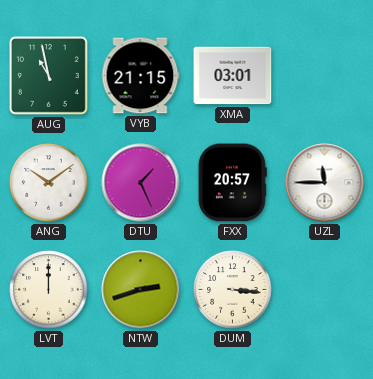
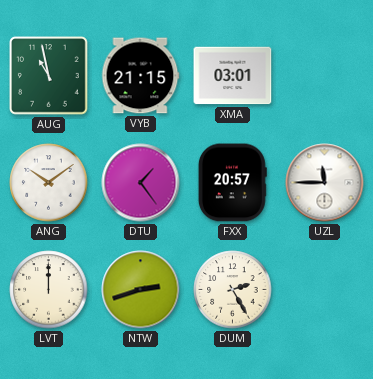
DTU: 1:26 -> 1:24
DUM: 3:16 -> 2:25
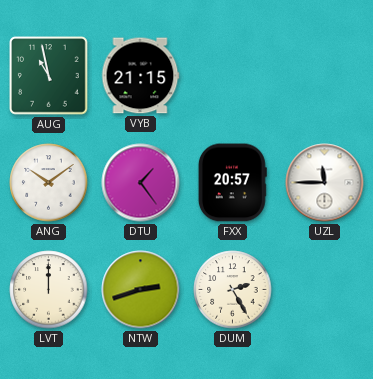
XMA: 03:01 -> none
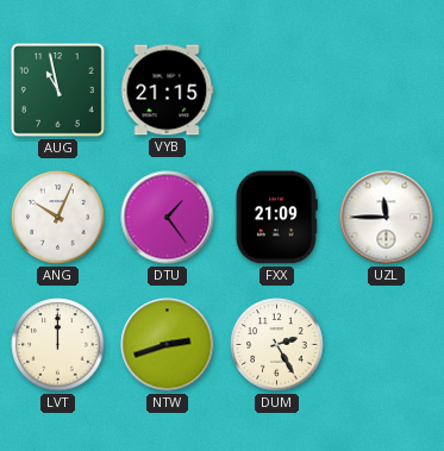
ANG: 10:09 -> 10:04
FXX: 20:57 -> 21:09
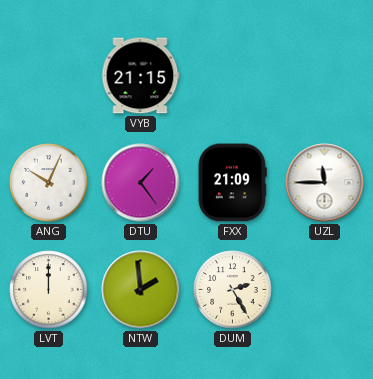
AUG: 10:58 -> none
NTW: 2:42 -> 1:59
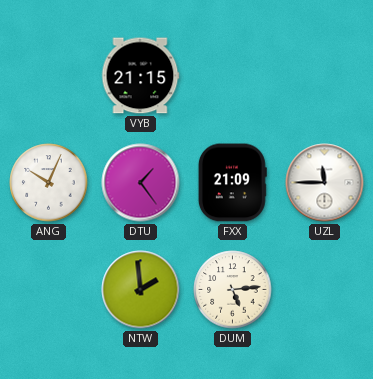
LVT: 12:00 -> none
DUM: 2:25 -> 5:14
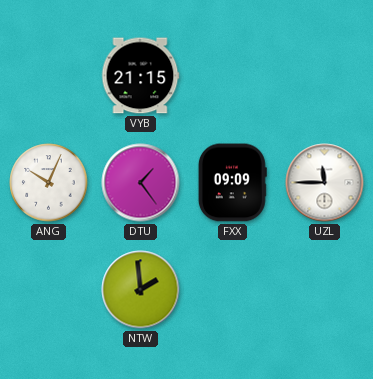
FXX: 21:09 -> 09:09
DUM: 5:14 -> none
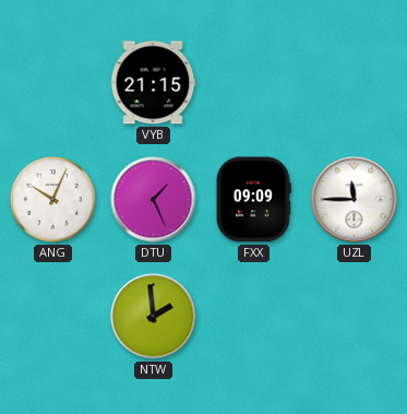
DTU: 1:24 -> 1:26
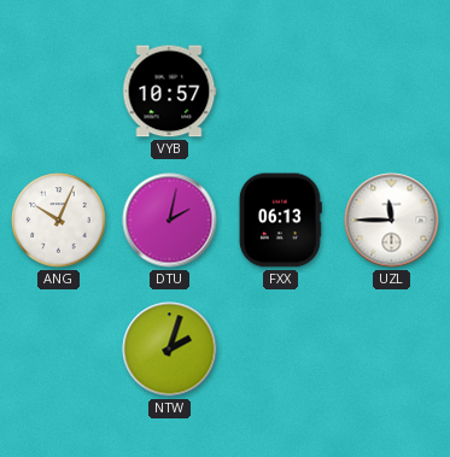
VYB: 21:15 -> 10:57
DTU: 1:26 -> 2:02
FXX: 09:09 -> 06:13
NTW: 1:59 -> 2:03
